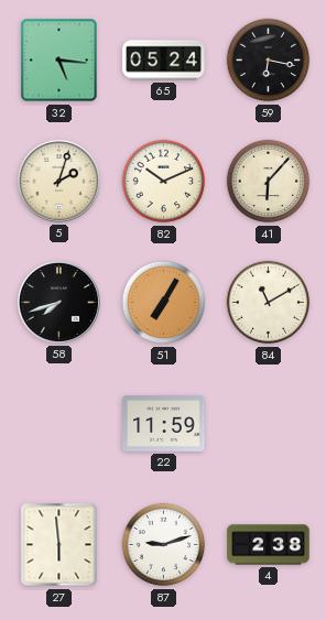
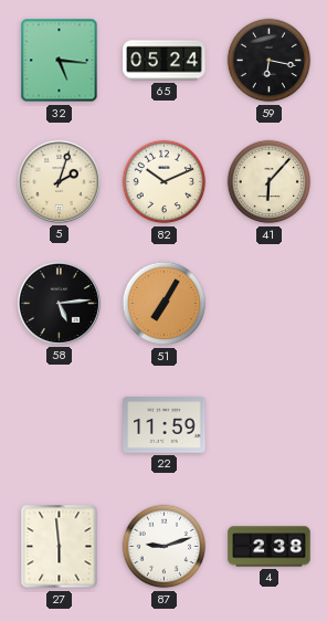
58: 7:42 -> 5:14
84: 11:10 -> none
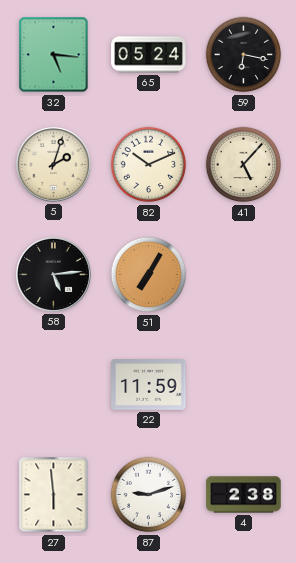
41: 6:07 -> 5:07
